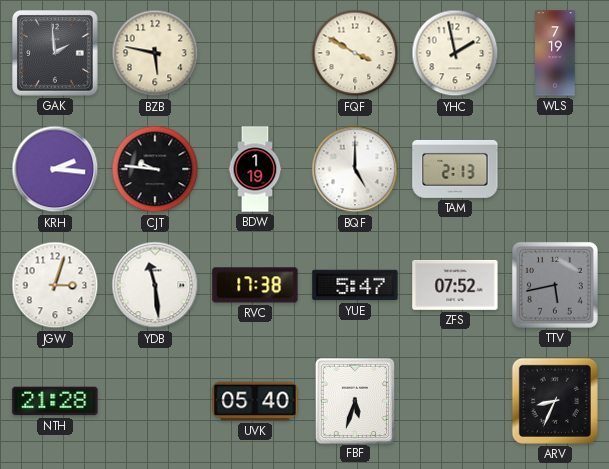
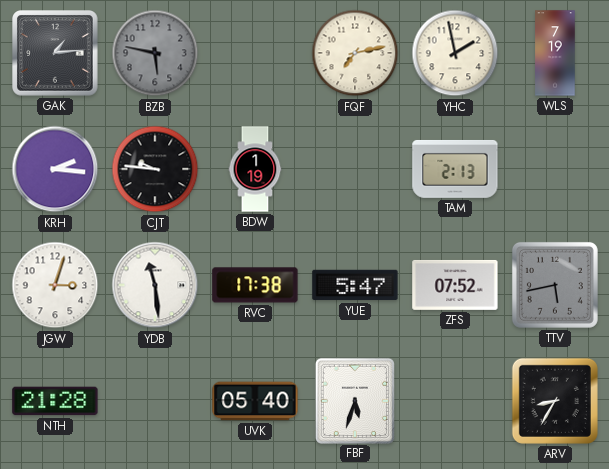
GAK: 1:59 -> 1:14
BZB dial: cream -> grey
FQF: 3:50 -> 7:13
BQF: 5:00 -> none
ARV: 8:34 -> 8:35
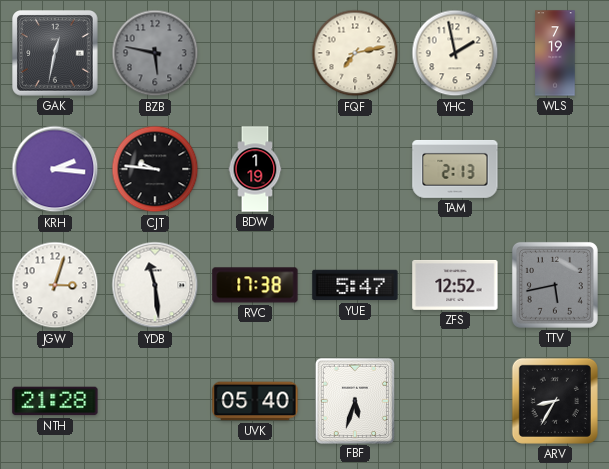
GAK: 1:14 -> 12:32
ZFS: 07:52 -> 12:52
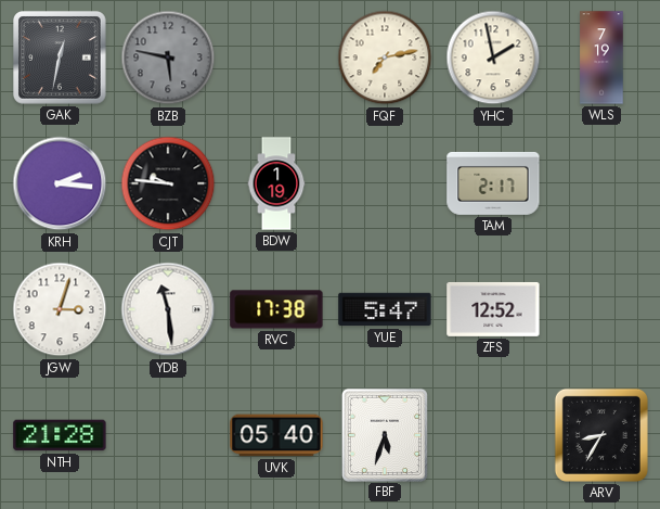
TAM: 2:13 -> 2:17
TTV: 5:43 -> none
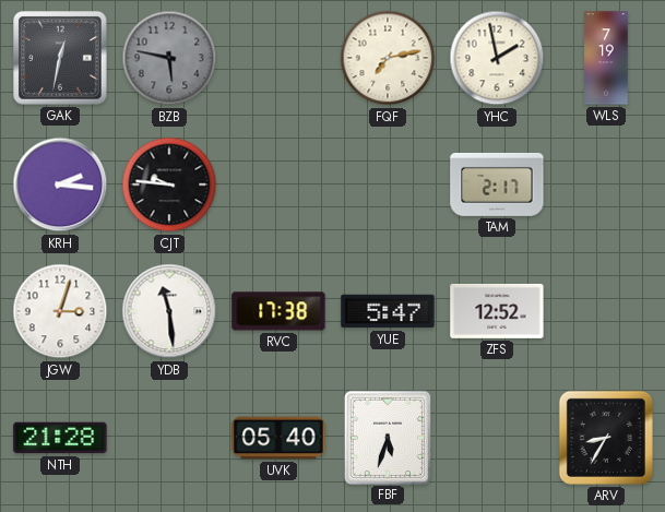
BDW: 1:19 -> none
